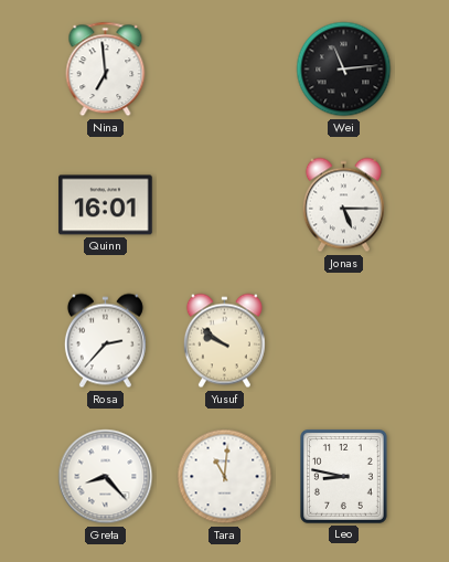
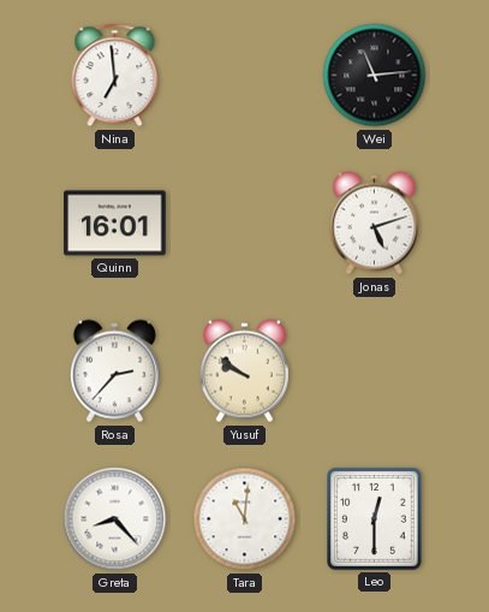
Jonas: 5:15 -> 5:12
Leo: 8:47 -> 12:30
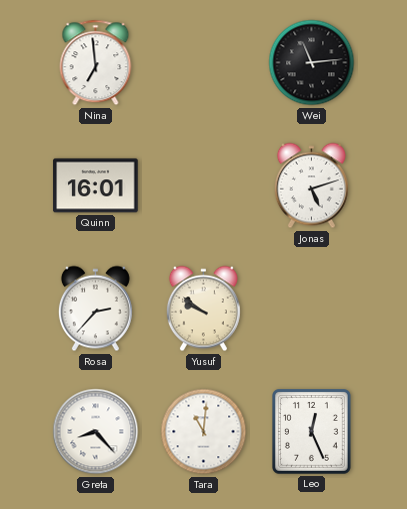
Leo: 12:30 -> 12:26
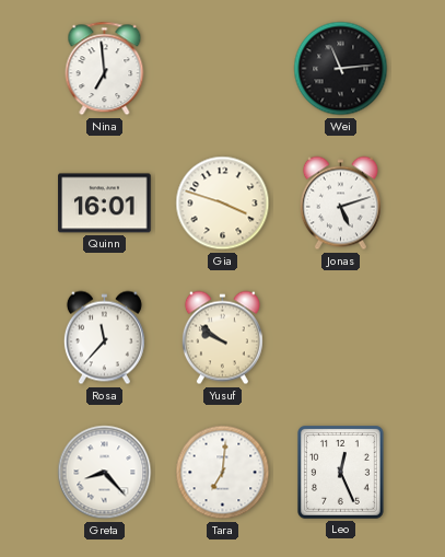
Gia: none -> 3:48
Rosa: 2:37 -> 11:37
Tara: 11:01 -> 7:01
